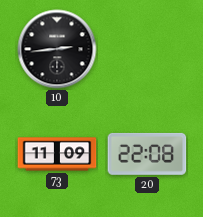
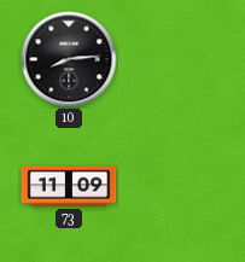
10: 2:44 -> 8:14
20: 22:08 -> none
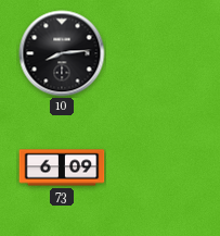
73: 11:09 -> 6:09
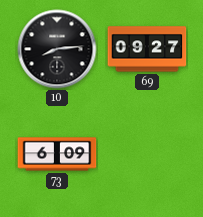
69: none -> 09:27
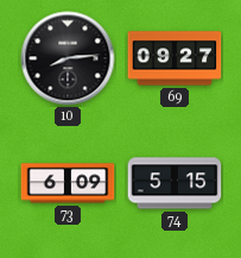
74: none -> 5:15
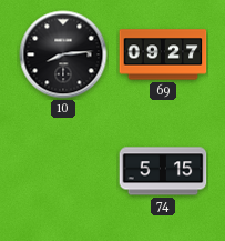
73: 6:09 -> none
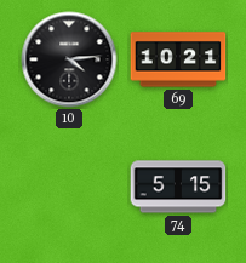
10: 8:14 -> 4:14
69: 09:27 -> 10:21
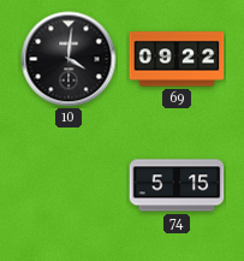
10: 4:14 -> 4:01
69: 10:21 -> 09:22
